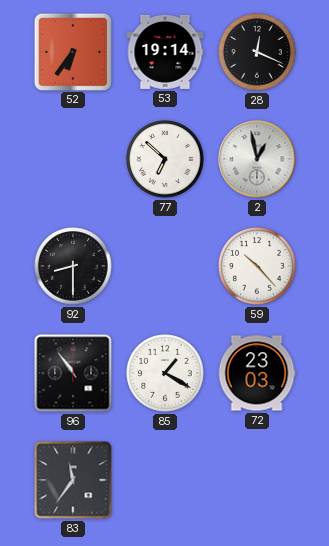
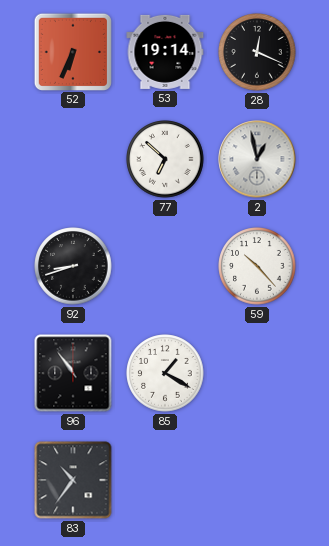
52: 6:36 -> 6:34
92: 8:30 -> 8:42
72: 23:03 -> none
83: 11:36 -> 10:36
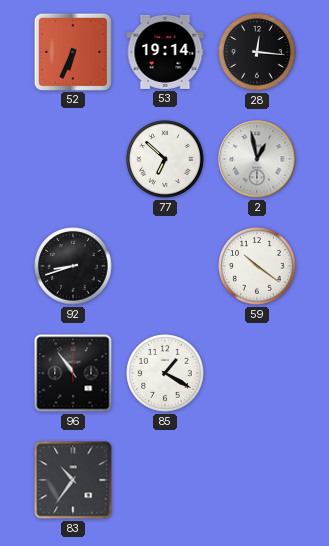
28: 12:19 -> 12:16
59: 10:23 -> 10:21
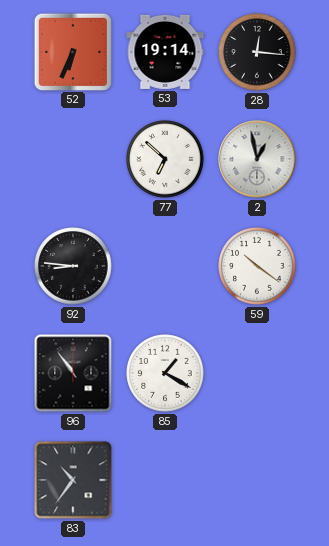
92: 8:42 -> 8:46
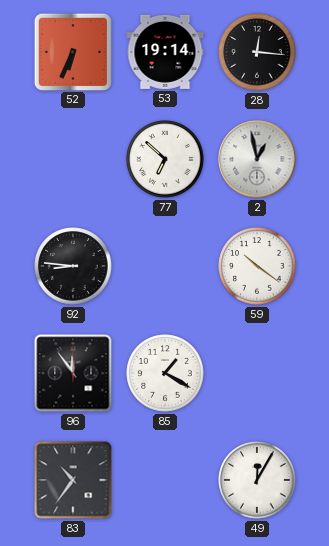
96: 10:54 -> 11:54
49: none -> 12:05
